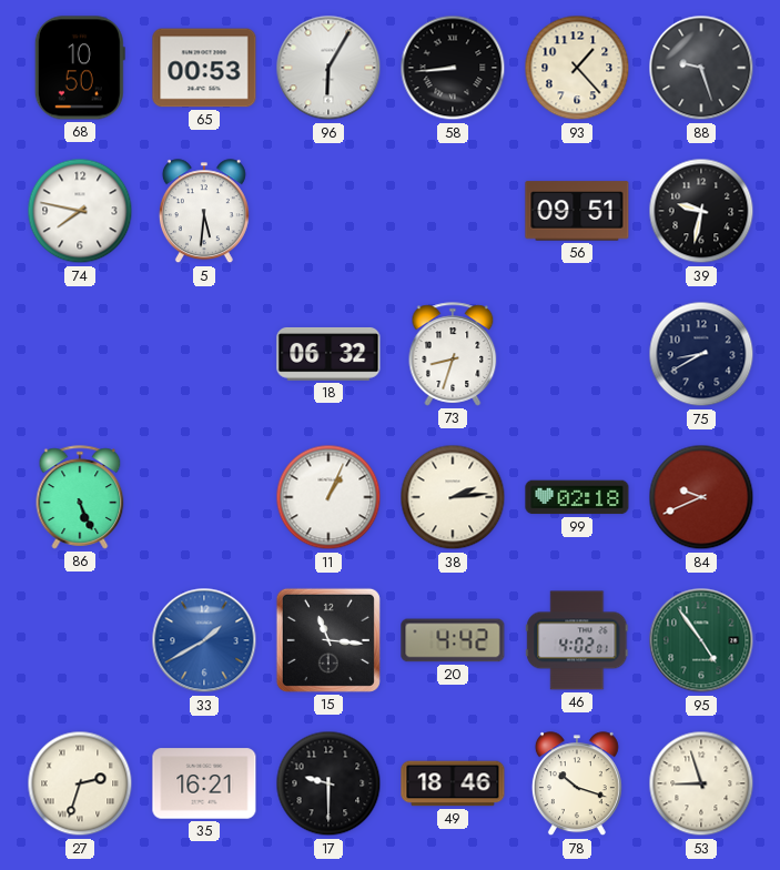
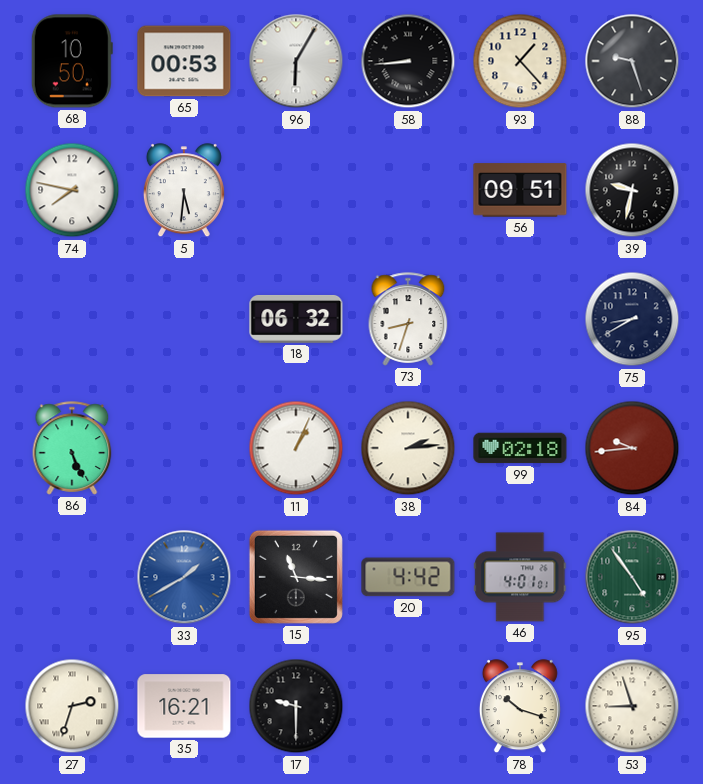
84: 9:41 -> 9:44
46: 4:02 -> 4:01
49: 18:46 -> none
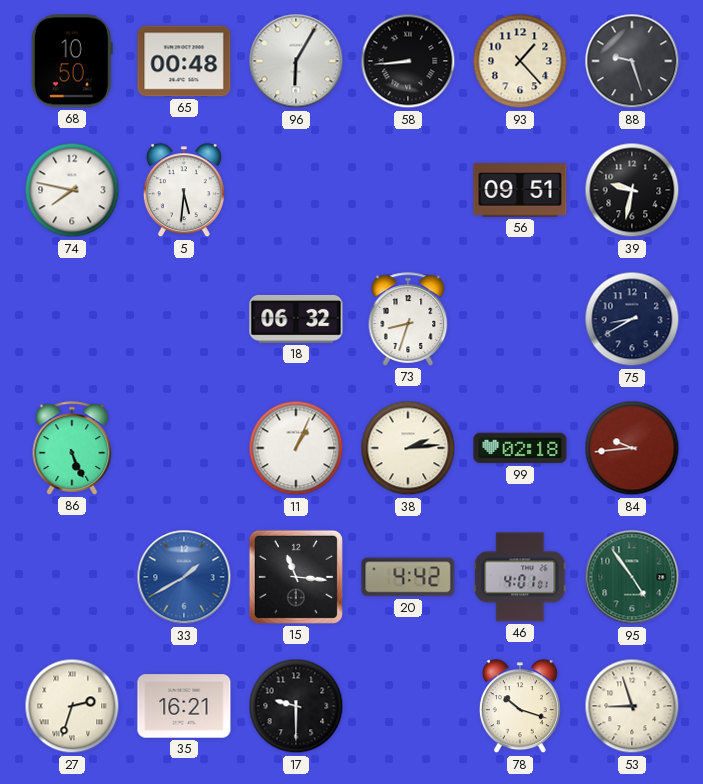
65: 00:53 -> 00:48
